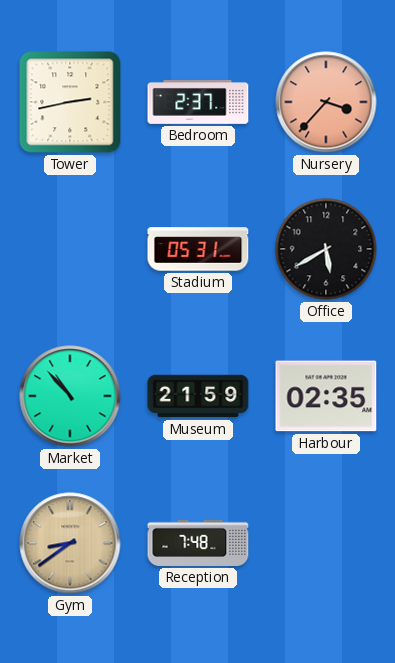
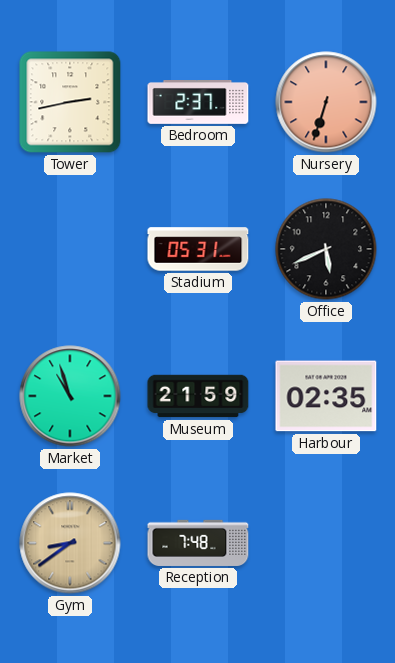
Nursery: 3:37 -> 6:33
Office: 5:40 -> 5:41
Market: 10:53 -> 10:57
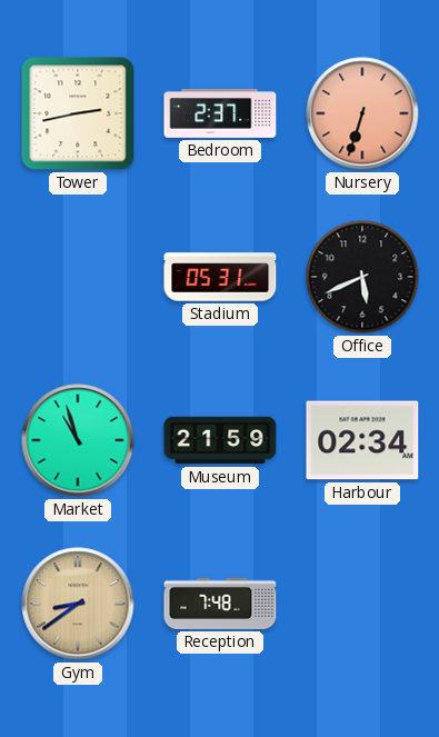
Harbour: 02:35 -> 02:34
